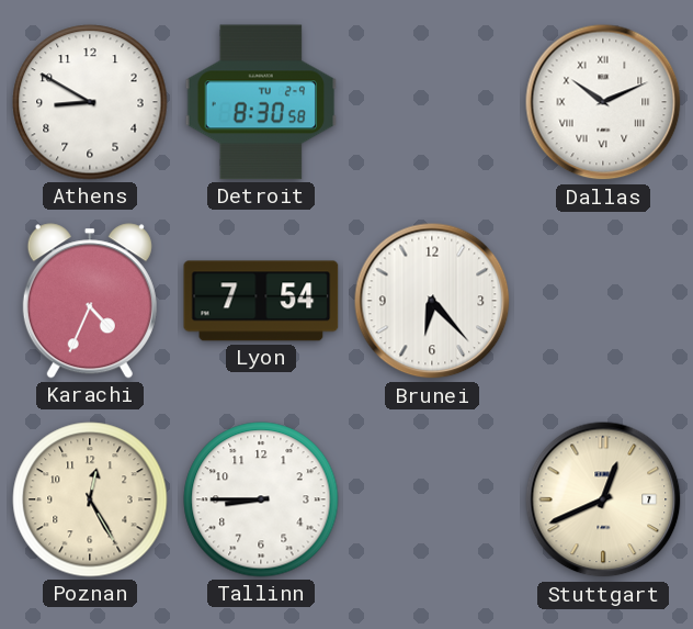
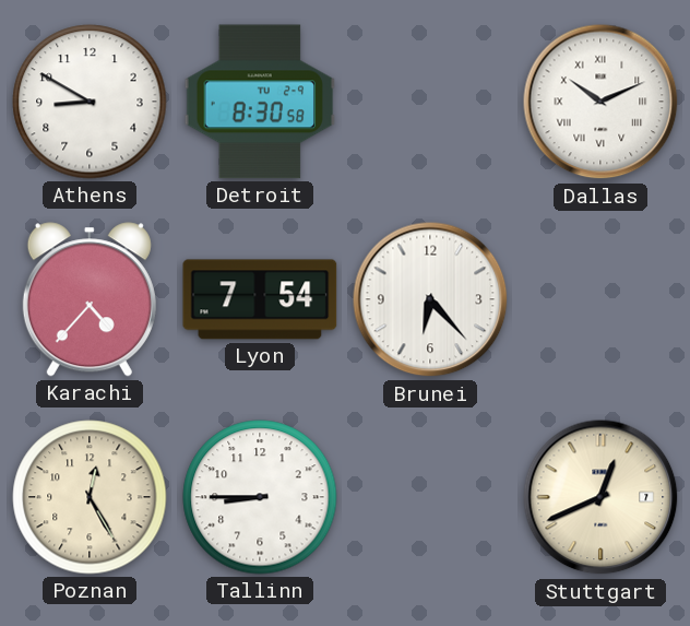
Karachi: 4:34 -> 4:37
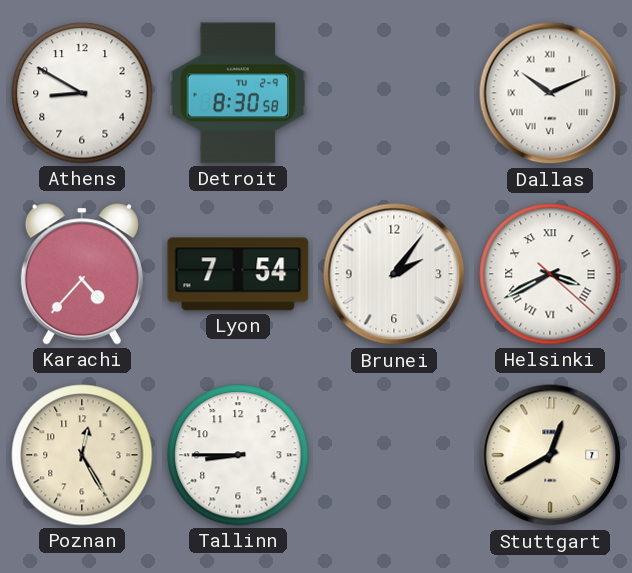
Brunei: 6:23 -> 2:06
Helsinki: none -> 3:40
Stuttgart: 12:41 -> 12:40
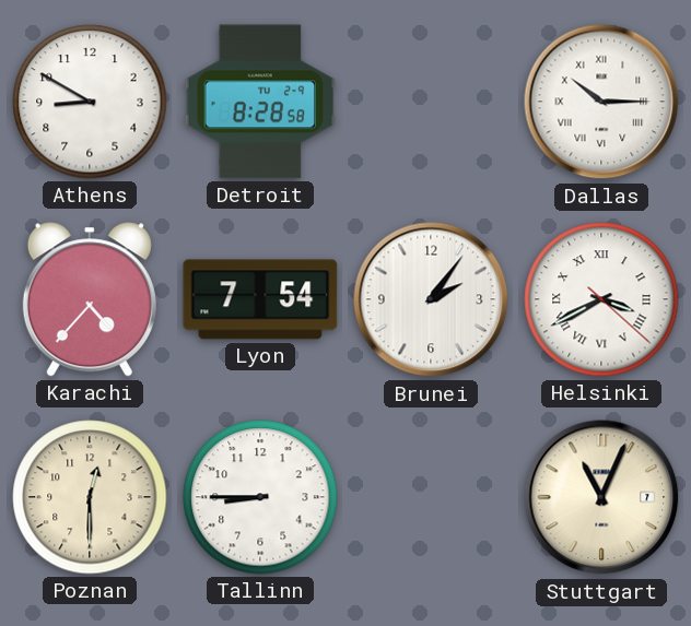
Detroit: 8:30 -> 8:28
Dallas: 10:11 -> 10:15
Poznan: 12:25 -> 12:30
Stuttgart: 12:40 -> 11:04
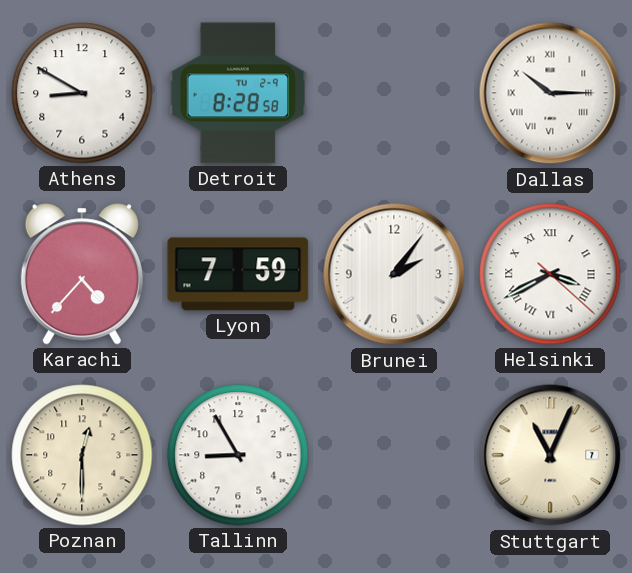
Lyon: 7:54 -> 7:59
Tallinn: 8:45 -> 8:55
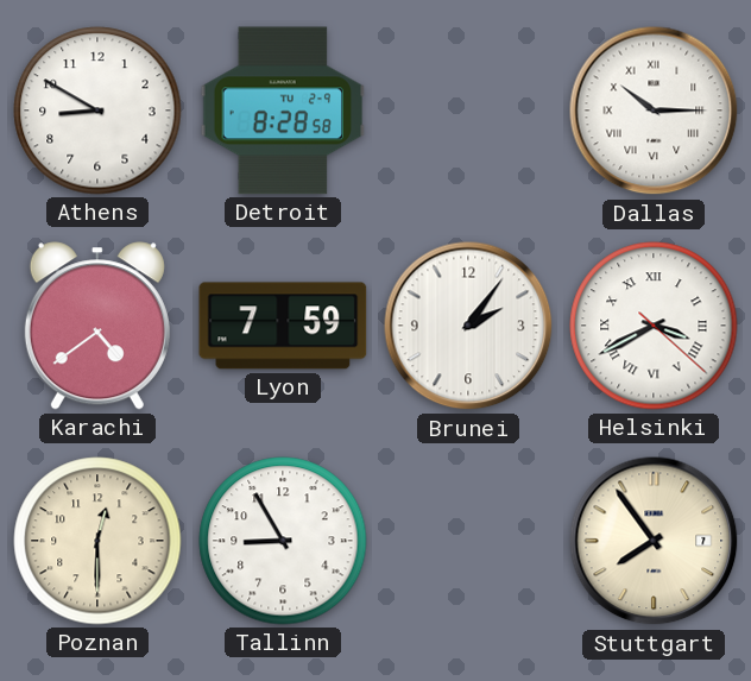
Karachi: 4:37 -> 4:39
Stuttgart: 11:04 -> 7:54
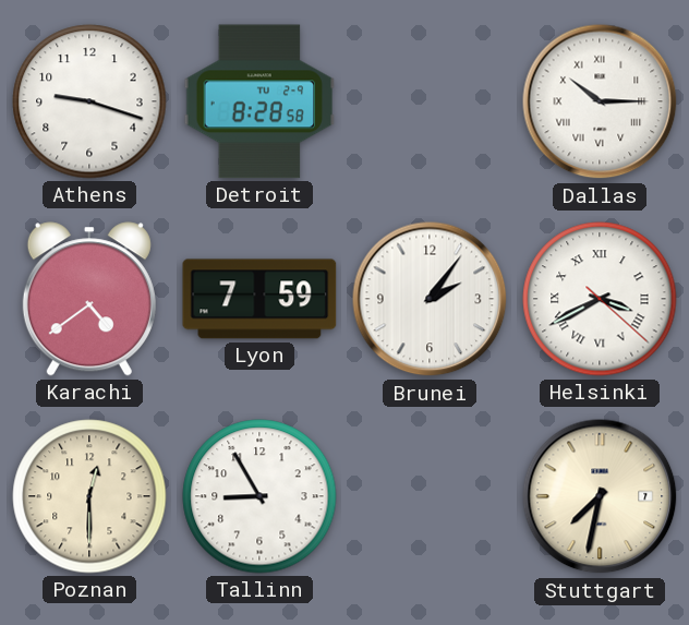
Athens: 8:50 -> 9:18
Stuttgart: 7:54 -> 7:32
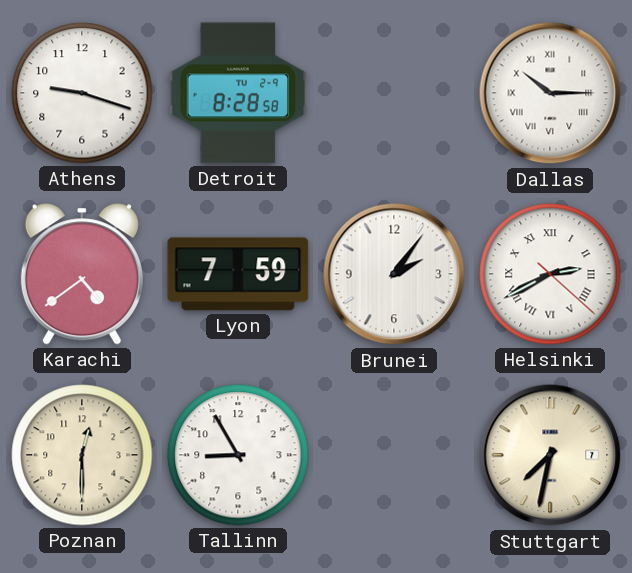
Helsinki: 3:40 -> 2:40
